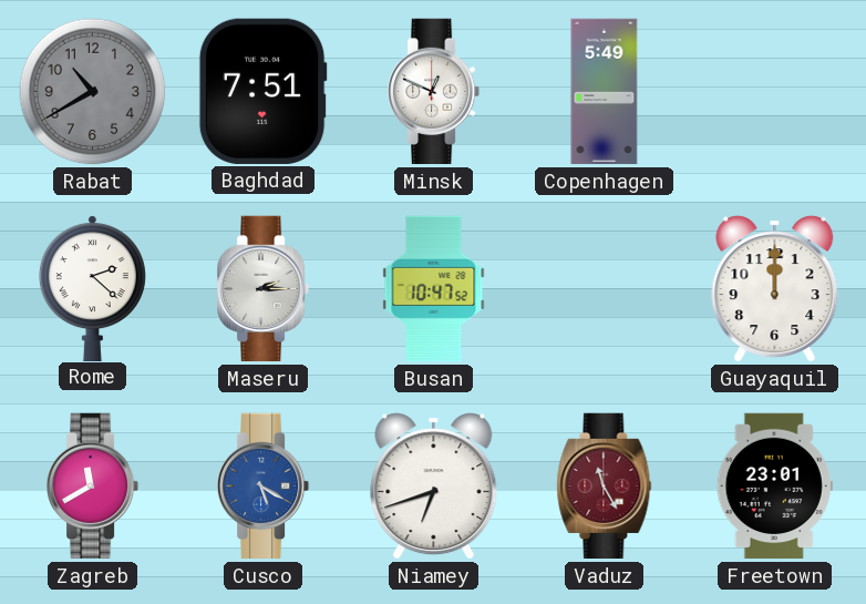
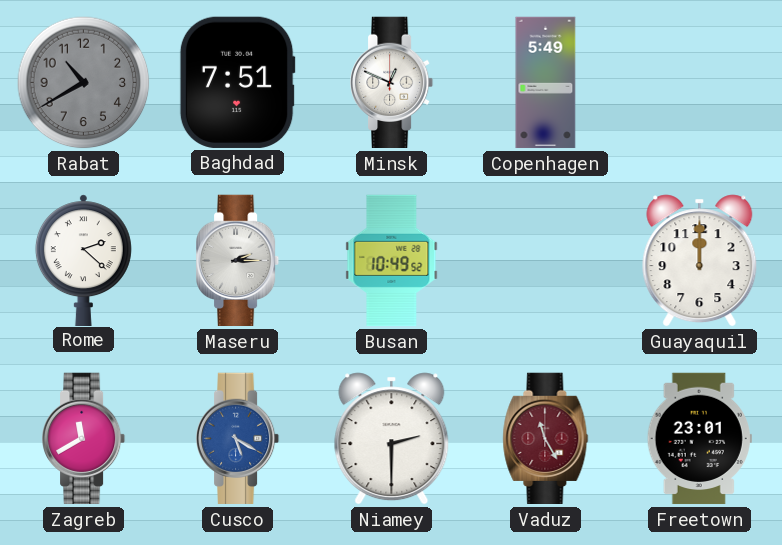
Busan: 10:47 -> 10:49
Niamey: 6:42 -> 2:30
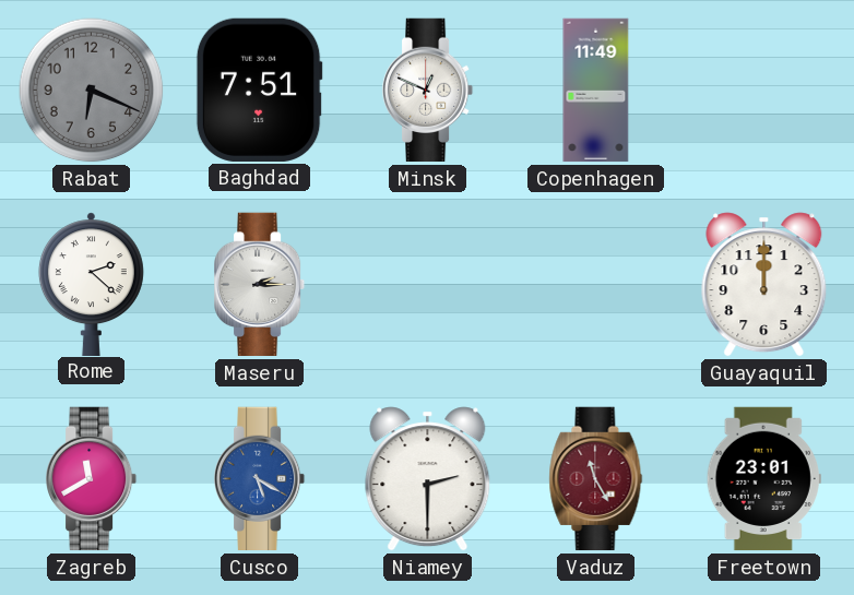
Rabat: 10:40 -> 6:19
Copenhagen: 5:49 -> 11:49
Busan: 10:49 -> none
